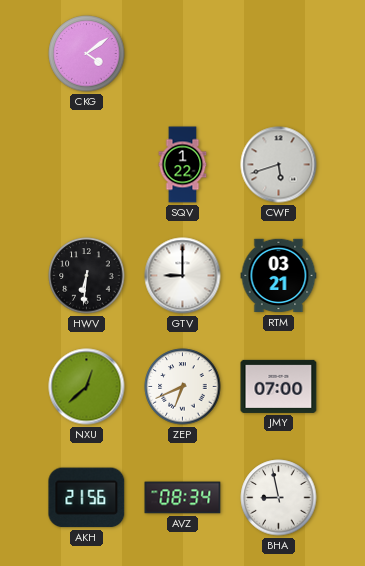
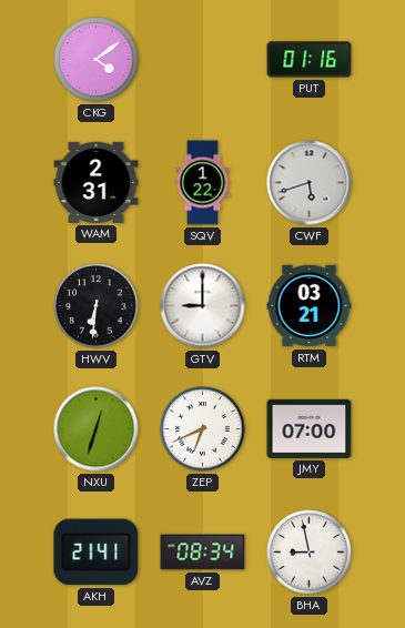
PUT: none -> 01:16
WAM: none -> 2:31
NXU: 12:38 -> 12:33
AKH: 21:56 -> 21:41
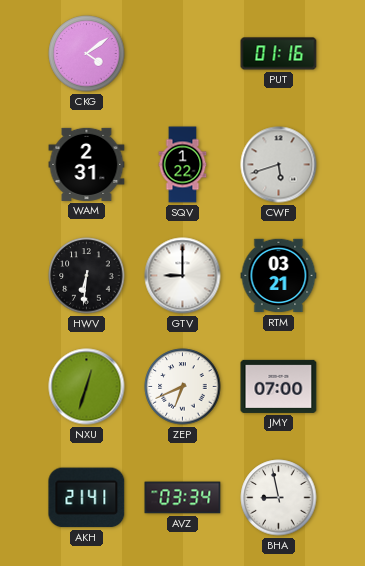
AVZ: 08:34 -> 03:34
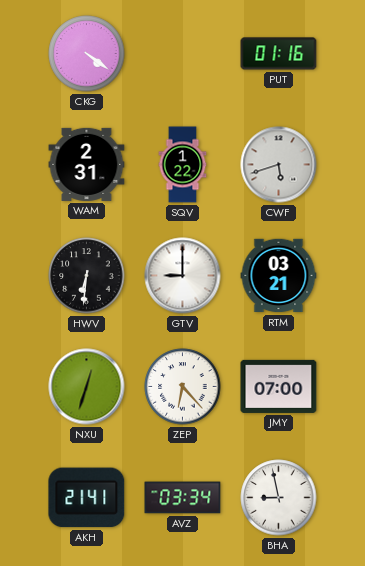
CKG: 4:09 -> 4:21
ZEP: 6:41 -> 6:23
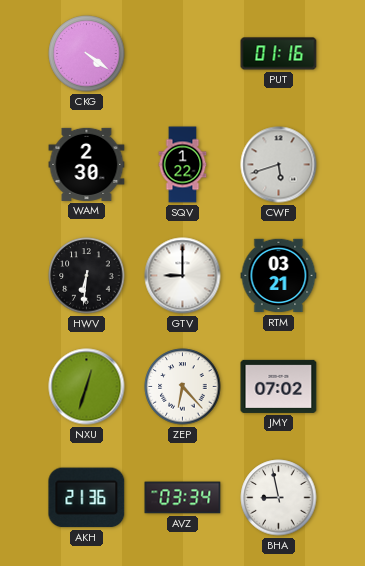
WAM: 2:31 -> 2:30
JMY: 07:00 -> 07:02
AKH: 21:41 -> 21:36
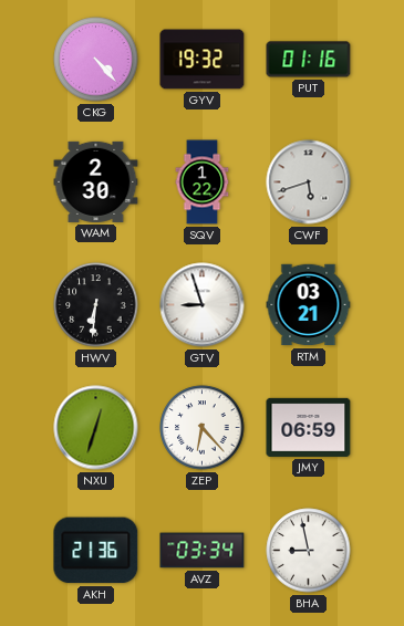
CKG: 4:21 -> 4:23
GYV: none -> 19:32
GTV: 9:00 -> 8:57
JMY: 07:02 -> 06:59
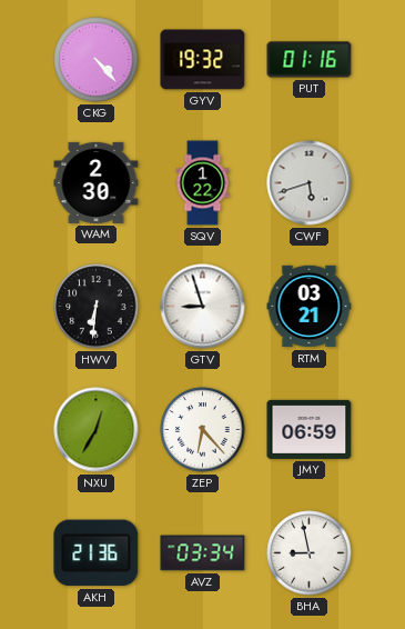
NXU: 12:33 -> 12:35
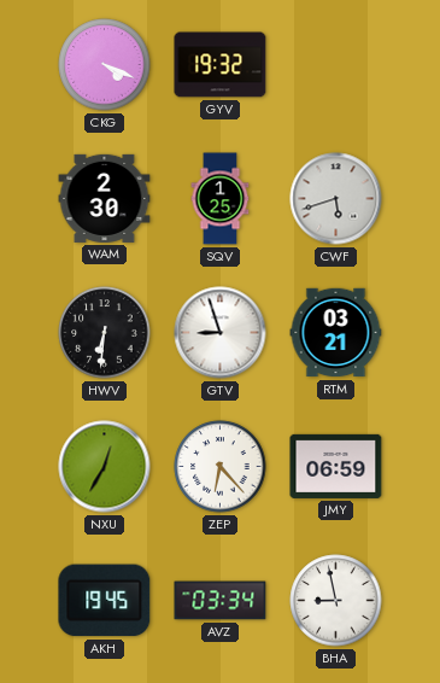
CKG: 4:23 -> 4:19
PUT: 01:16 -> none
SQV: 1:22 -> 1:25
AKH: 21:36 -> 19:45
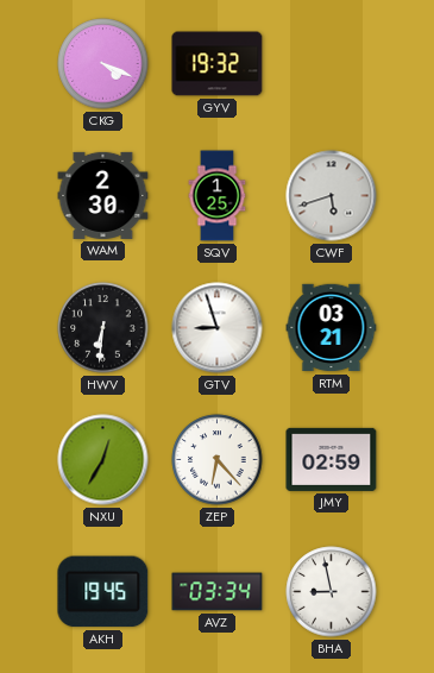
JMY: 06:59 -> 02:59
